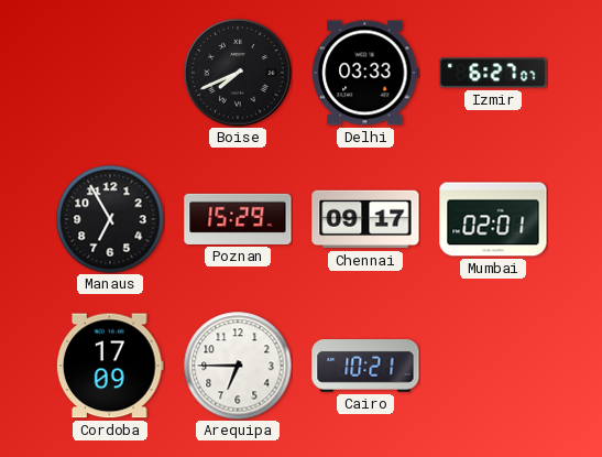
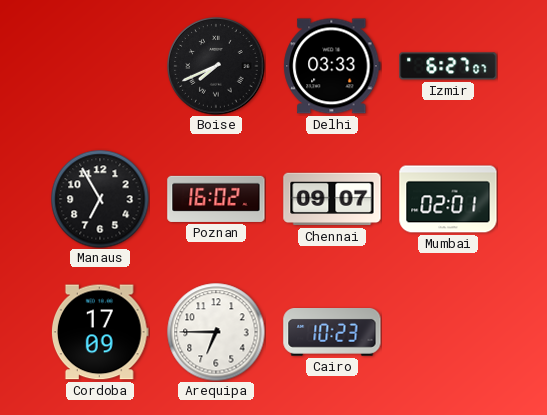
Poznan: 15:29 -> 16:02
Chennai: 09:17 -> 09:07
Cairo: 10:21 -> 10:23
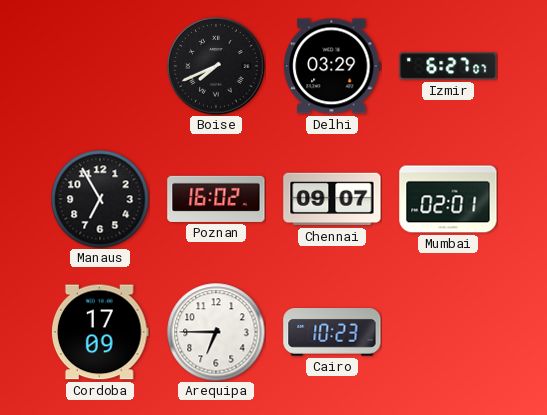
Delhi: 03:33 -> 03:29
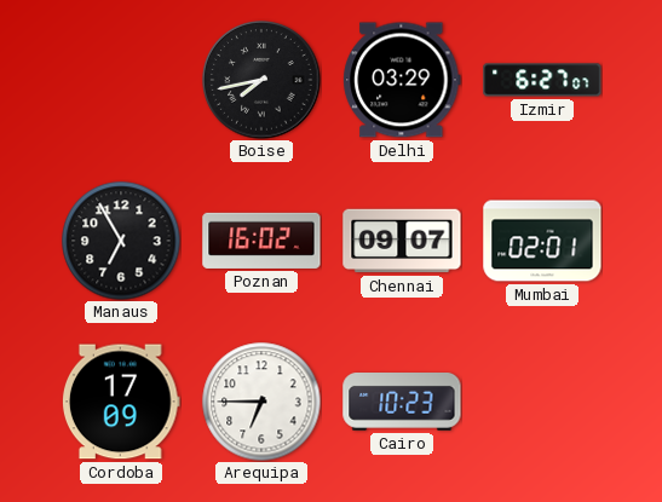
Boise: 7:41 -> 7:43
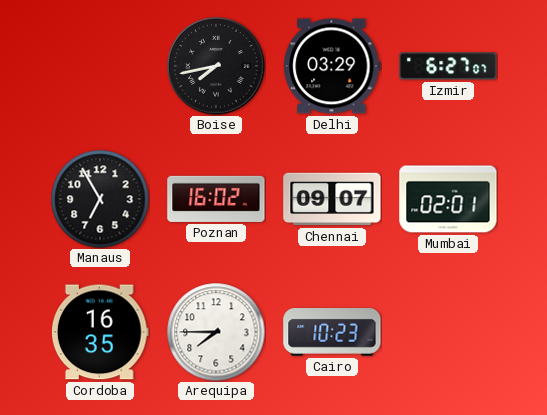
Cordoba: 17:09 -> 16:35
Arequipa: 6:45 -> 7:45
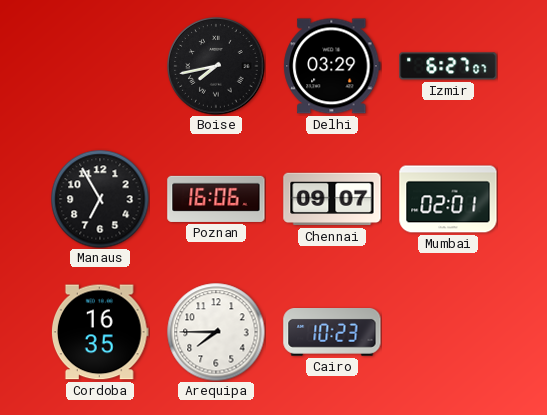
Poznan: 16:02 -> 16:06
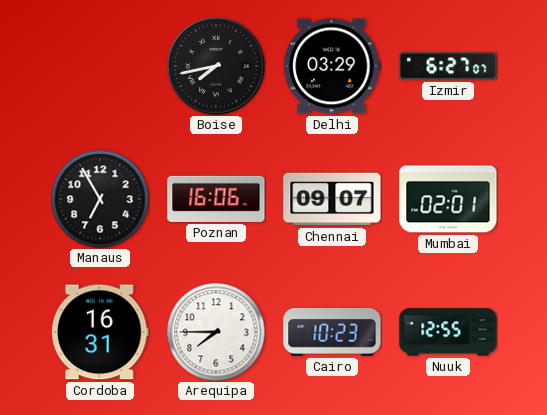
Cordoba: 16:35 -> 16:31
Nuuk: none -> 12:55
